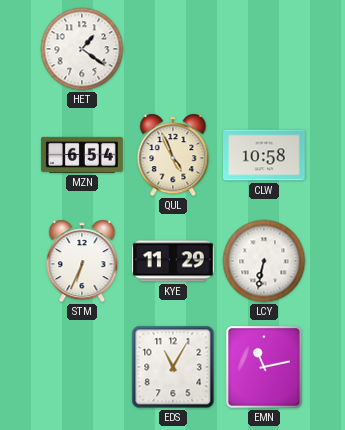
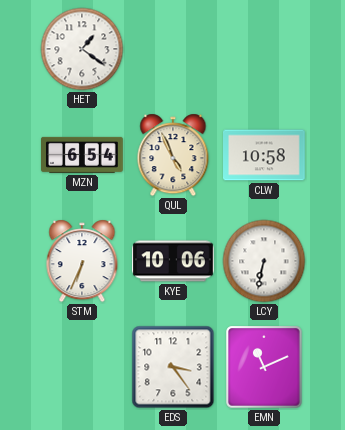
KYE: 11:29 -> 10:06
EDS: 11:05 -> 3:24
EMN: 11:13 -> 11:11
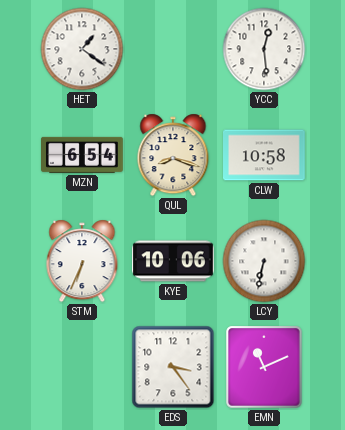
YCC: none -> 12:29
QUL: 4:56 -> 8:18
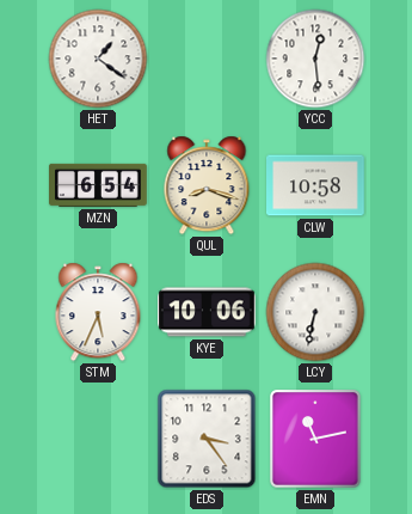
STM: 6:34 -> 5:34
EMN: 11:11 -> 11:13
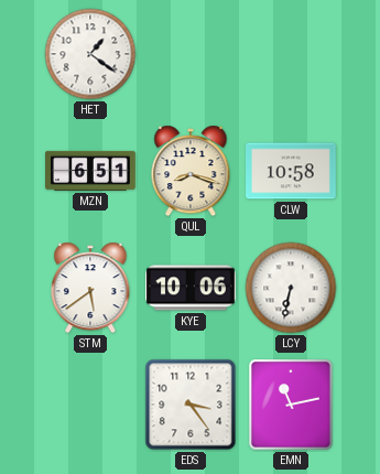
YCC: 12:29 -> none
MZN: 6:54 -> 6:51
STM: 5:34 -> 5:39
